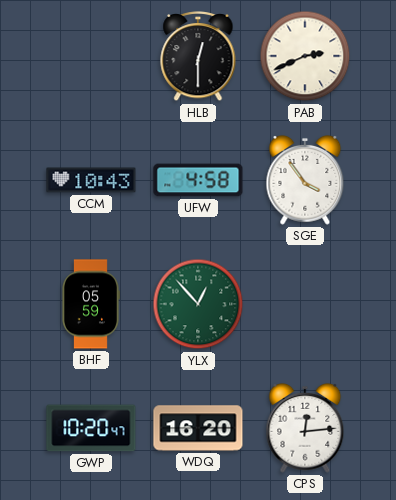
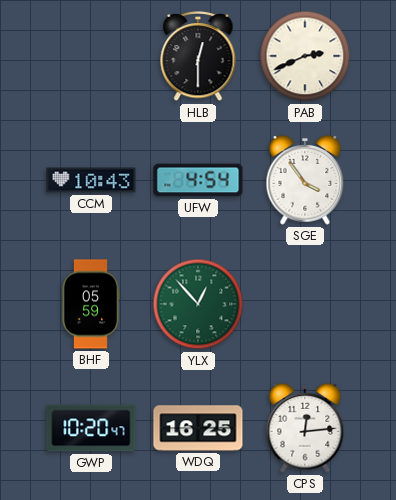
UFW: 4:58 -> 4:54
WDQ: 16:20 -> 16:25
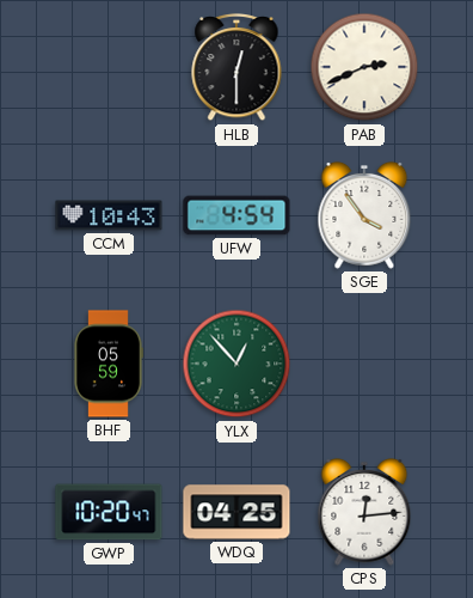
WDQ: 16:25 -> 04:25
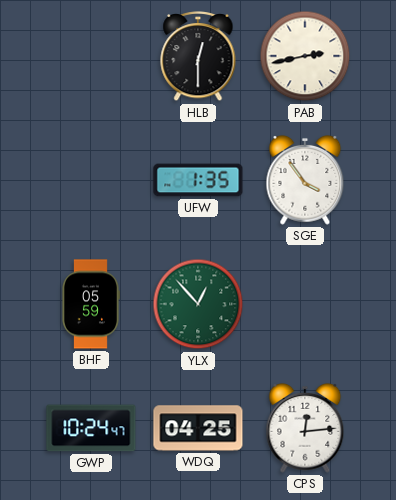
PAB: 2:41 -> 2:43
CCM: 10:43 -> none
UFW: 4:54 -> 1:35
GWP: 10:20 -> 10:24
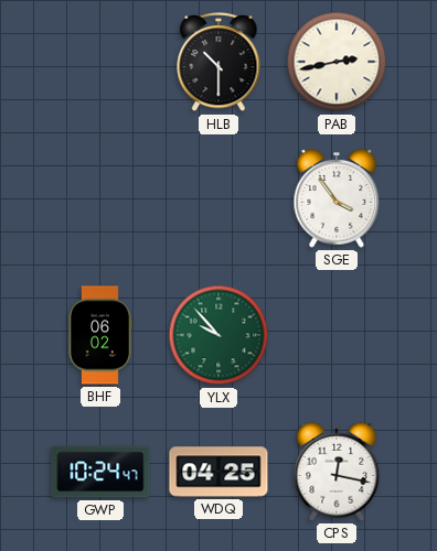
HLB: 12:30 -> 10:30
UFW: 1:35 -> none
BHF: 05:59 -> 06:02
YLX: 12:53 -> 9:53
CPS: 12:14 -> 12:17
